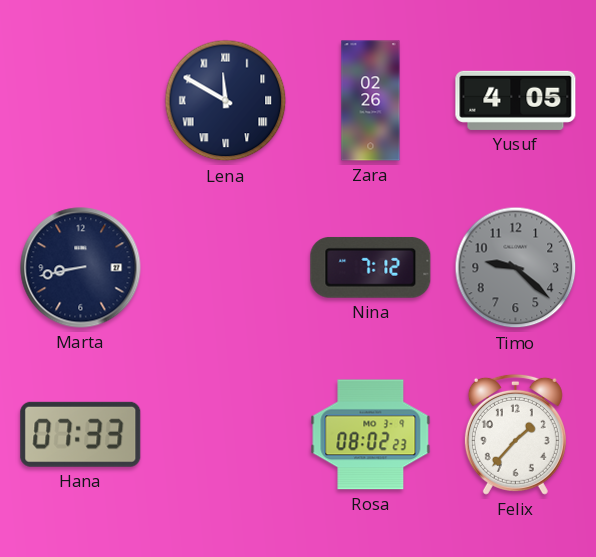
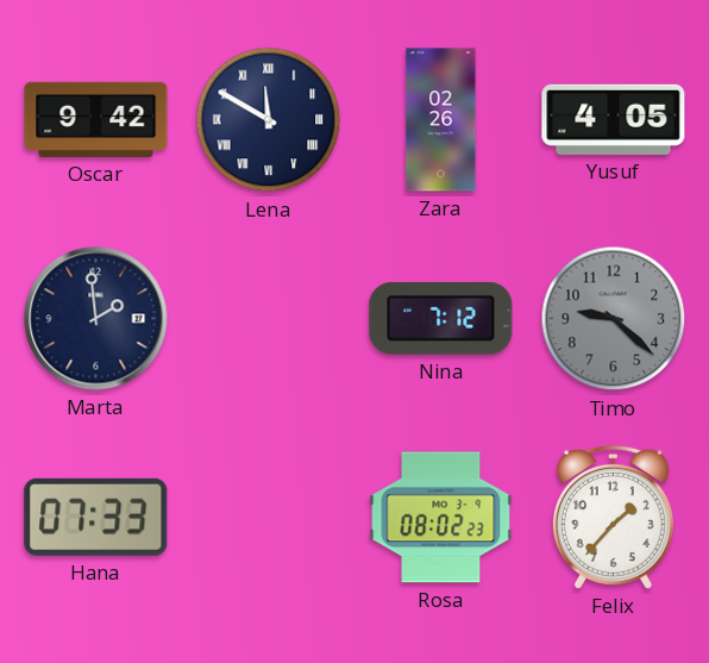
Oscar: none -> 9:42
Marta: 8:43 -> 1:59
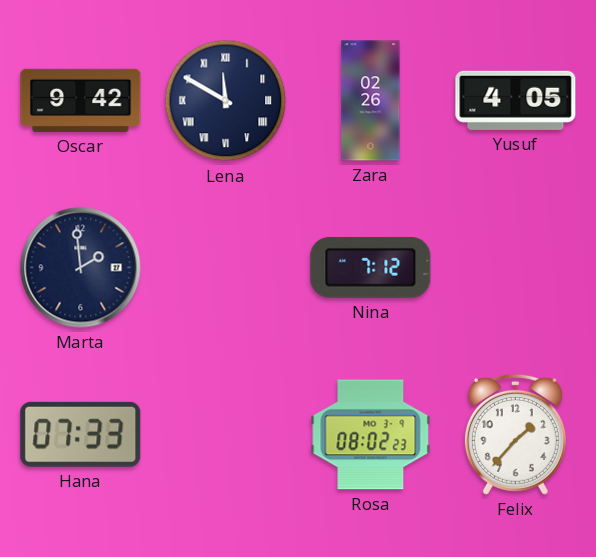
Timo: 9:22 -> none
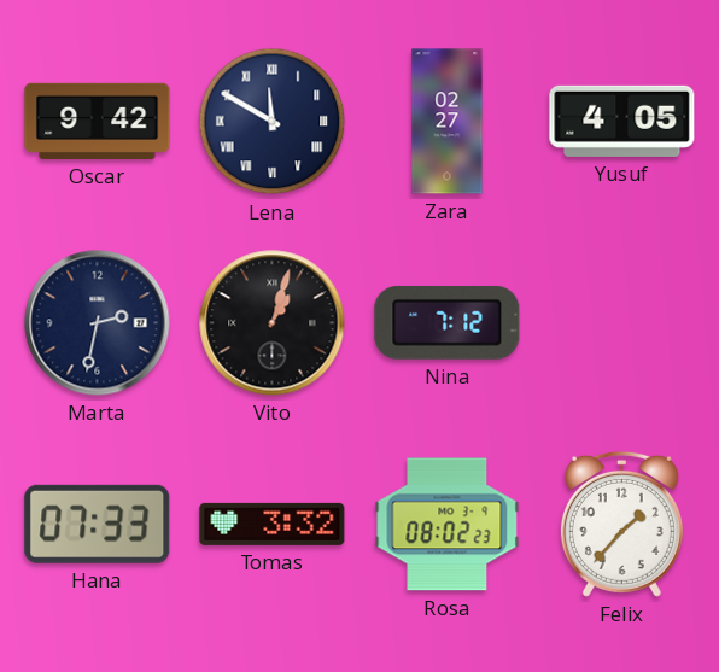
Zara: 02:26 -> 02:27
Marta: 1:59 -> 2:32
Vito: none -> 1:03
Tomas: none -> 3:32
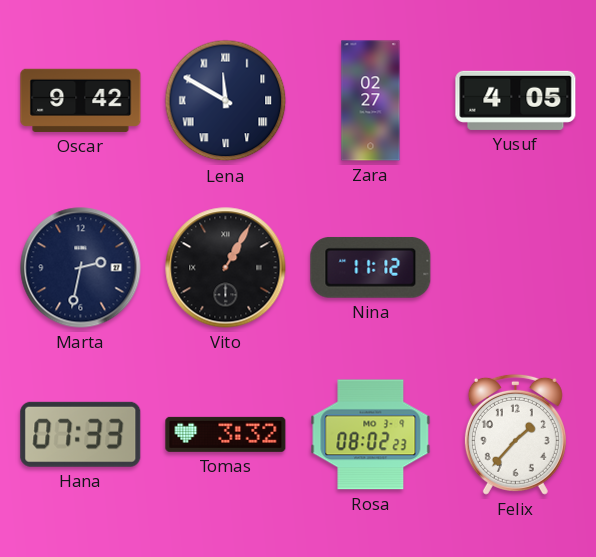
Vito: 1:03 -> 1:05
Nina: 7:12 -> 11:12
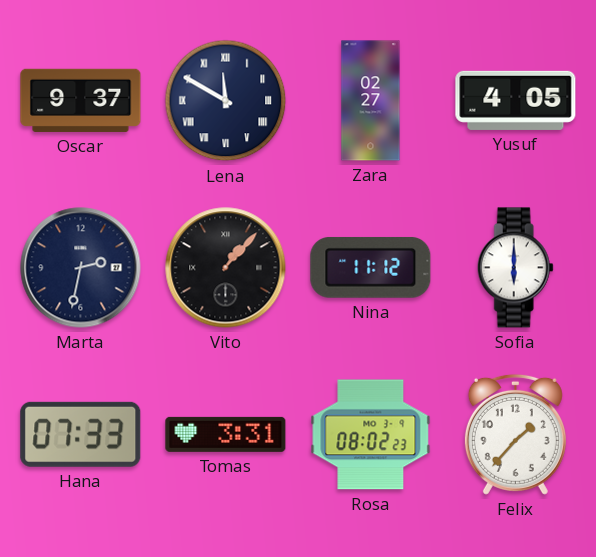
Oscar: 9:42 -> 9:37
Vito: 1:05 -> 1:07
Sofia: none -> 6:00
Tomas: 3:32 -> 3:31
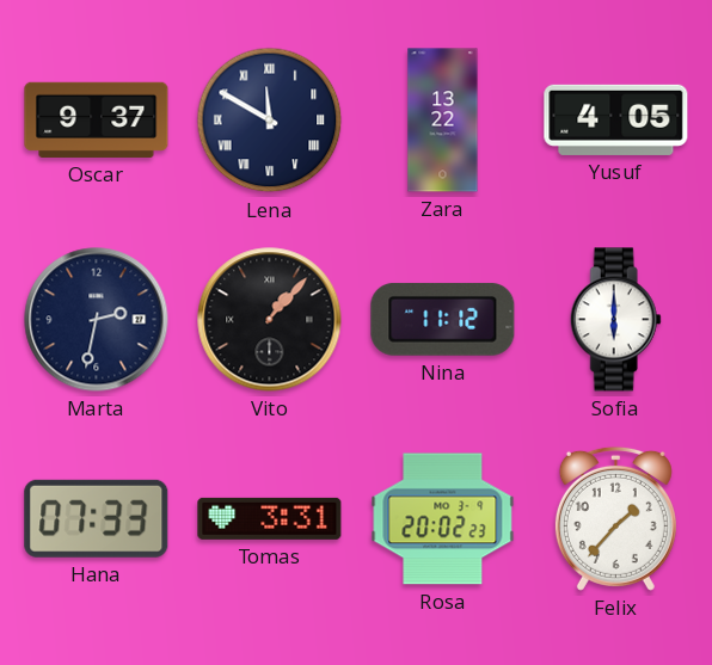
Zara: 02:27 -> 13:22
Rosa: 08:02 -> 20:02
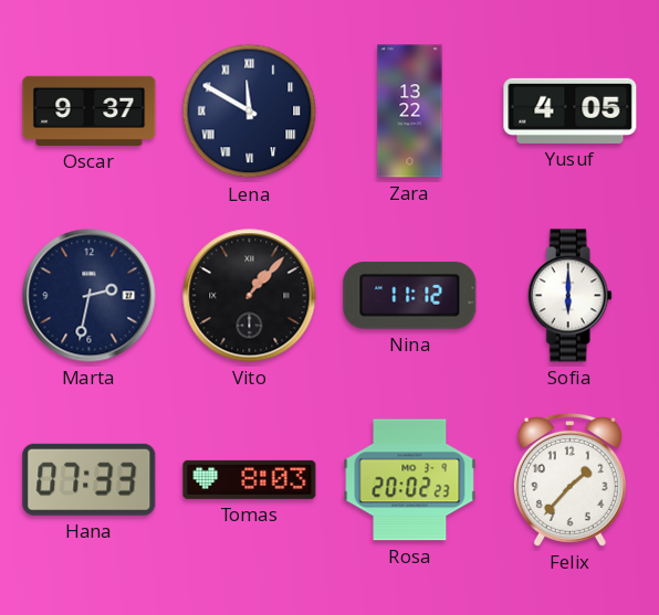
Tomas: 3:31 -> 8:03
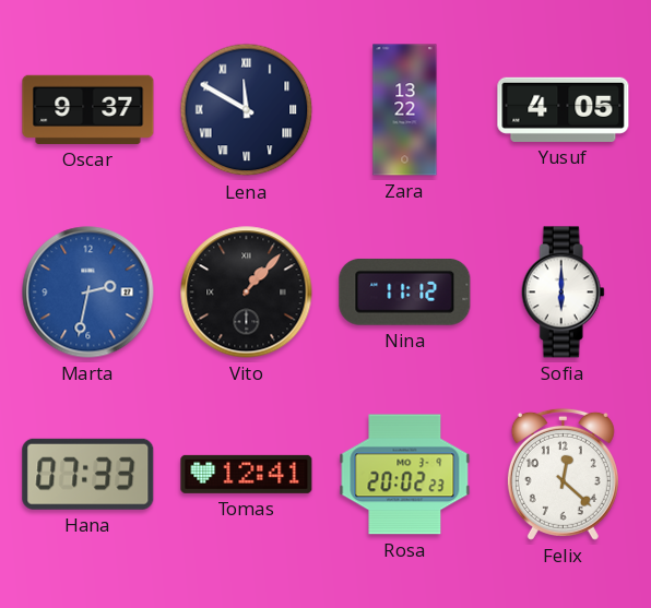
Marta dial: navy -> blue
Tomas: 8:03 -> 12:41
Felix: 1:37 -> 12:22
